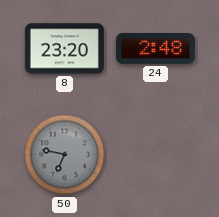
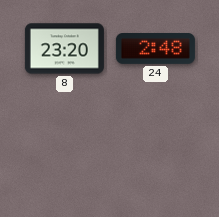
50: 6:47 -> none
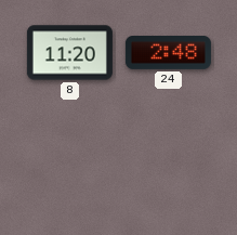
8: 23:20 -> 11:20
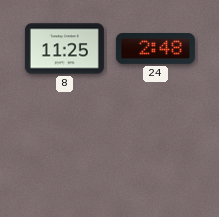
8: 11:20 -> 11:25
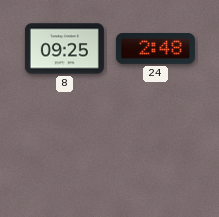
8: 11:25 -> 09:25
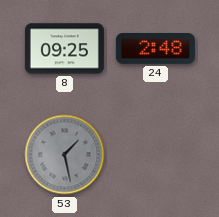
53: none -> 1:28
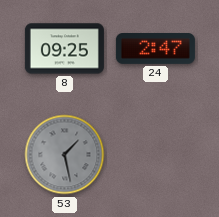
24: 2:48 -> 2:47
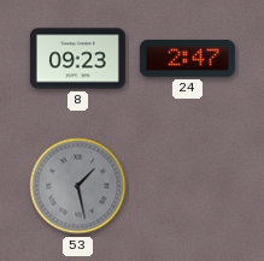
8: 09:25 -> 09:23
